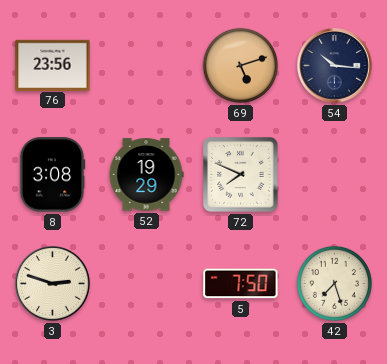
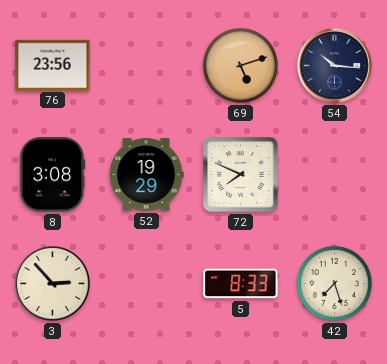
3: 2:48 -> 2:53
5: 7:50 -> 8:33
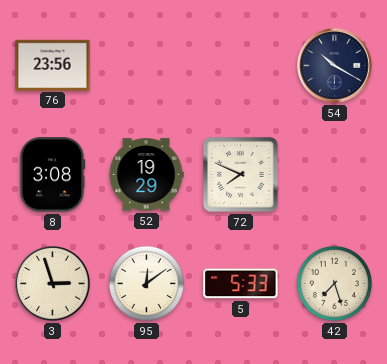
69: 5:12 -> none
54: 10:16 -> 10:20
3: 2:53 -> 2:57
95: none -> 12:09
5: 8:33 -> 5:33
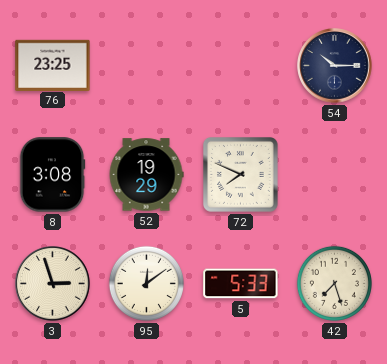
76: 23:56 -> 23:25
54: 10:20 -> 10:15
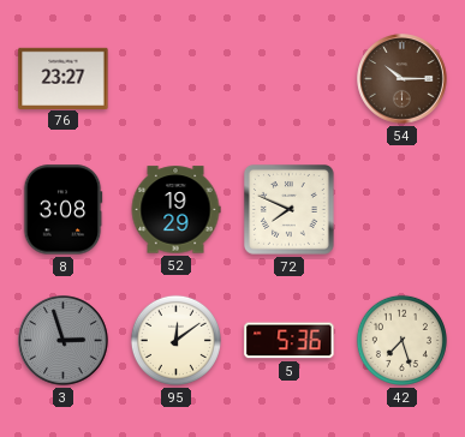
76: 23:25 -> 23:27
54 dial: navy -> brown
3 dial: cream -> grey
5: 5:33 -> 5:36
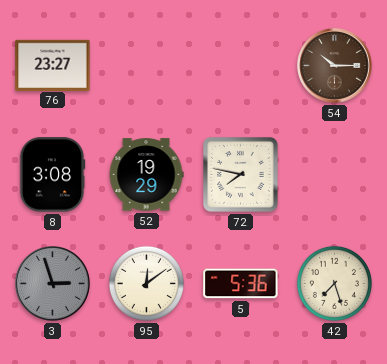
72: 7:49 -> 7:47
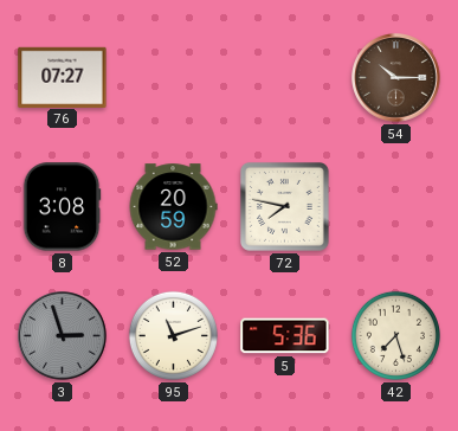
76: 23:27 -> 07:27
52: 19:29 -> 20:59
95: 12:09 -> 11:12
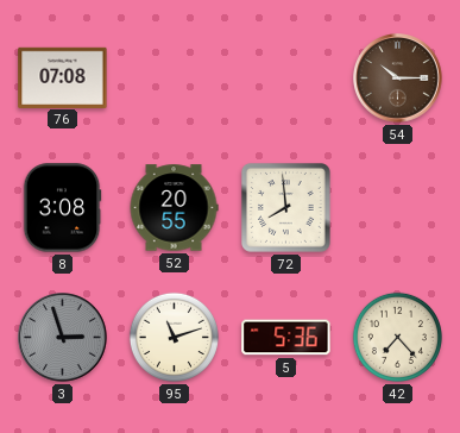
76: 07:27 -> 07:08
52: 20:59 -> 20:55
72: 7:47 -> 7:59
42: 7:27 -> 7:23
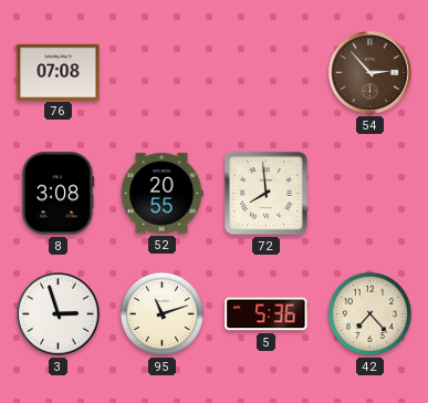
54: 10:15 -> 2:53
3 dial: grey -> white
